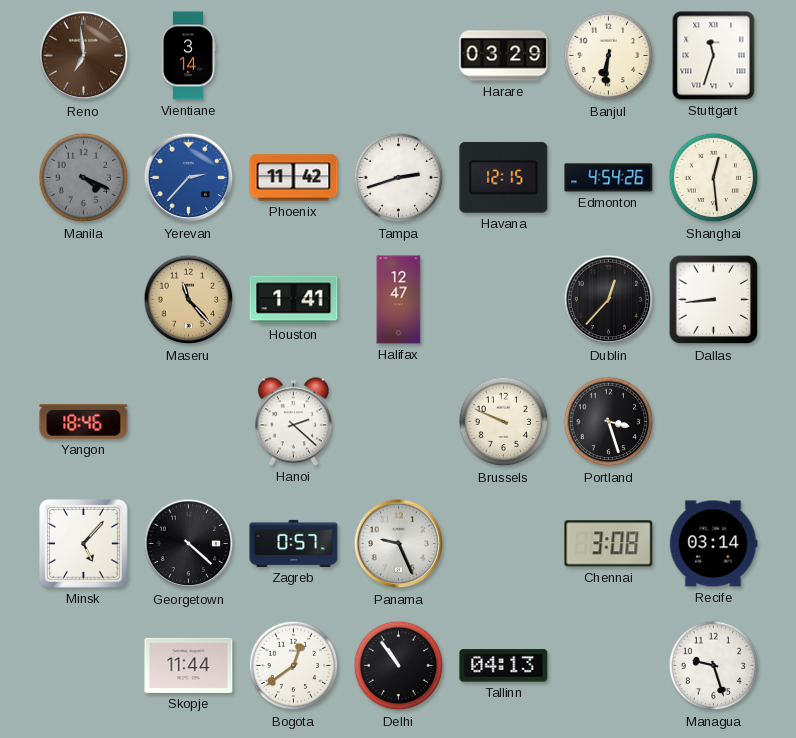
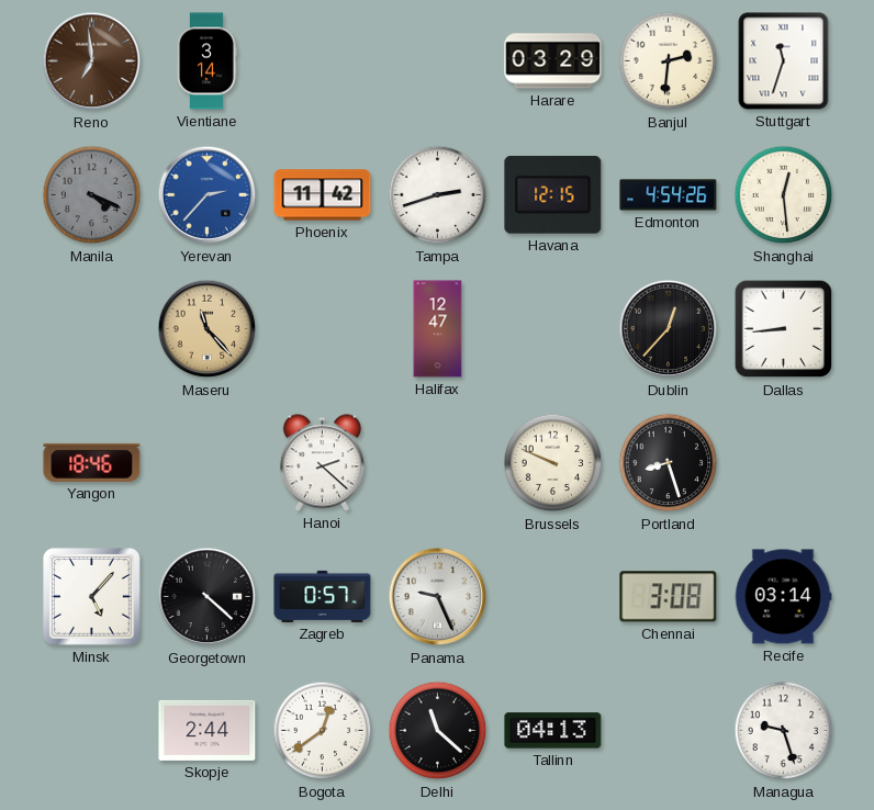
Banjul: 6:31 -> 2:31
Houston: 1:41 -> none
Portland: 3:27 -> 8:27
Skopje: 11:44 -> 2:44
Delhi: 10:54 -> 11:22
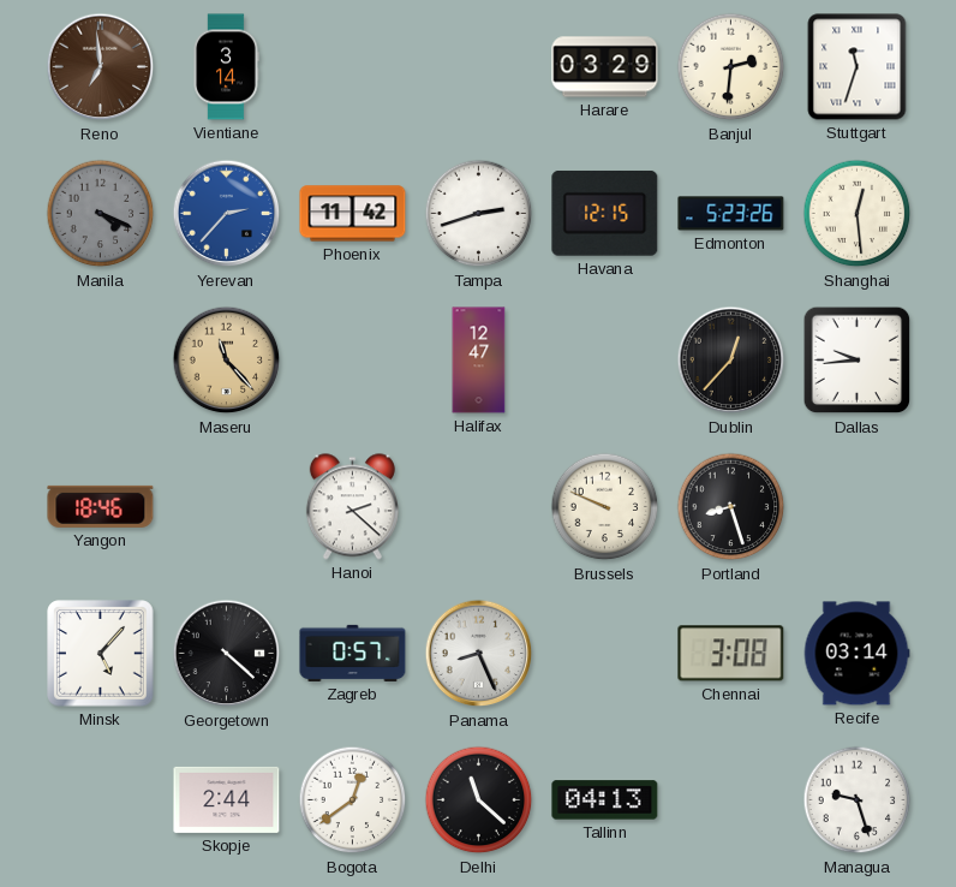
Edmonton: 4:54 -> 5:23
Dallas: 8:44 -> 9:44
Panama: 9:26 -> 8:26
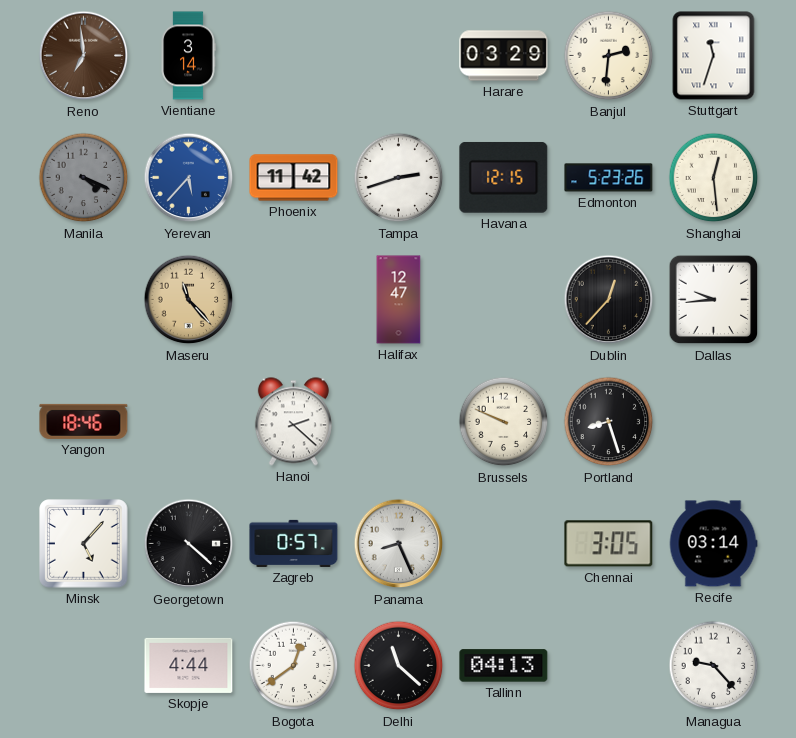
Yerevan: 2:37 -> 5:37
Chennai: 3:08 -> 3:05
Skopje: 2:44 -> 4:44
Managua: 9:27 -> 9:23
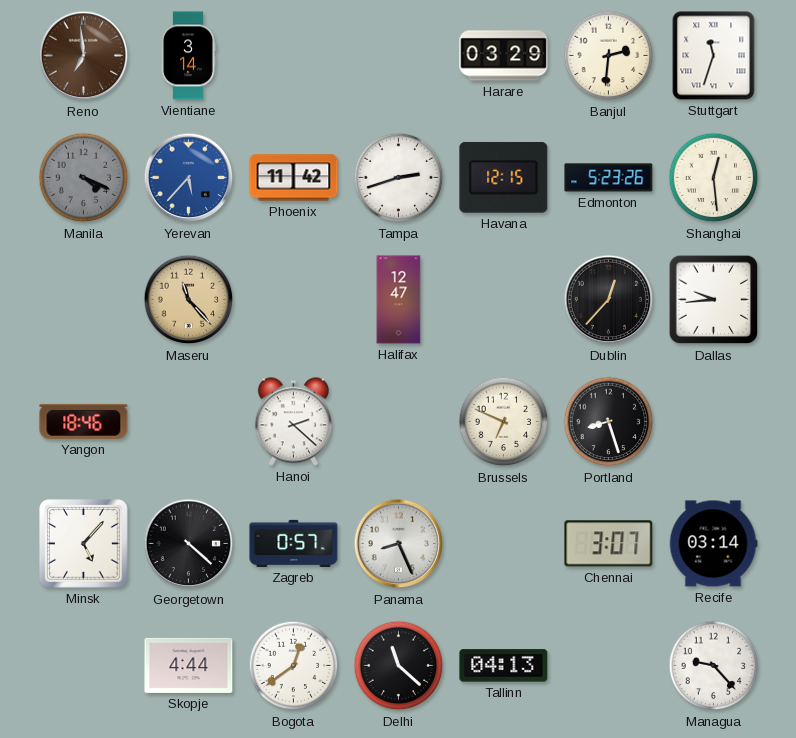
Brussels: 9:49 -> 6:49
Chennai: 3:05 -> 3:07
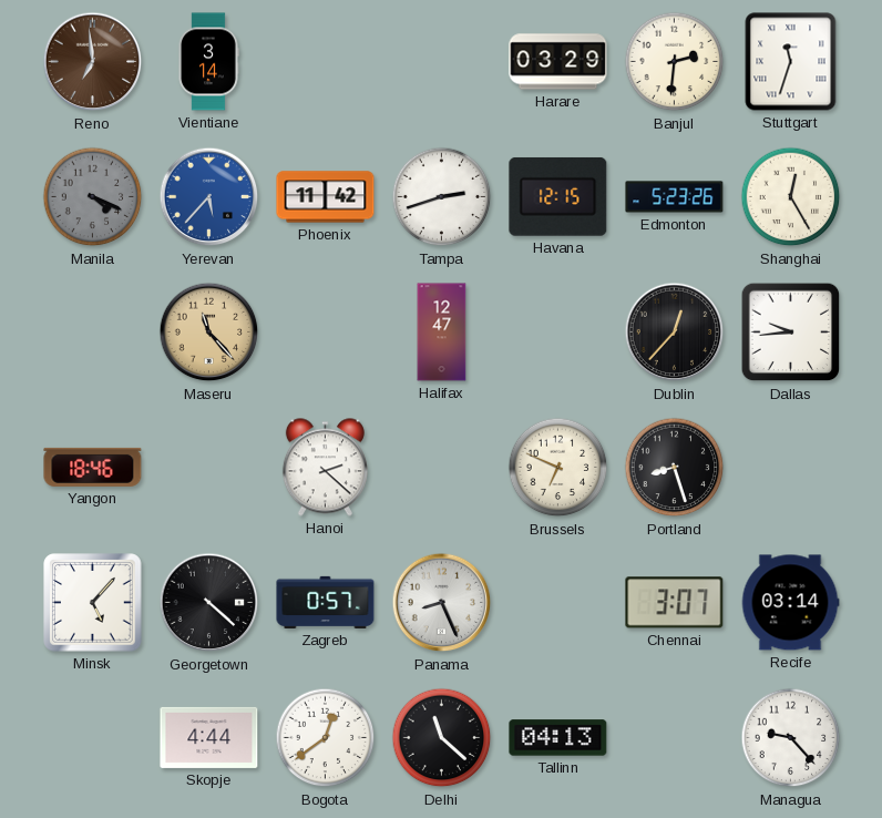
Shanghai: 12:29 -> 12:25
